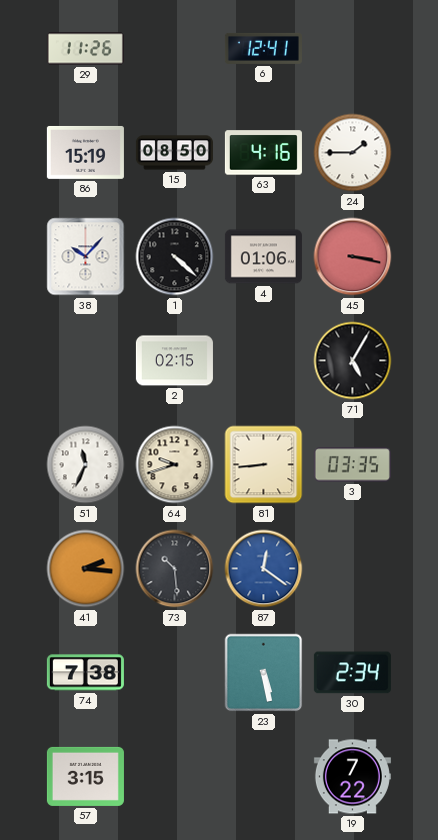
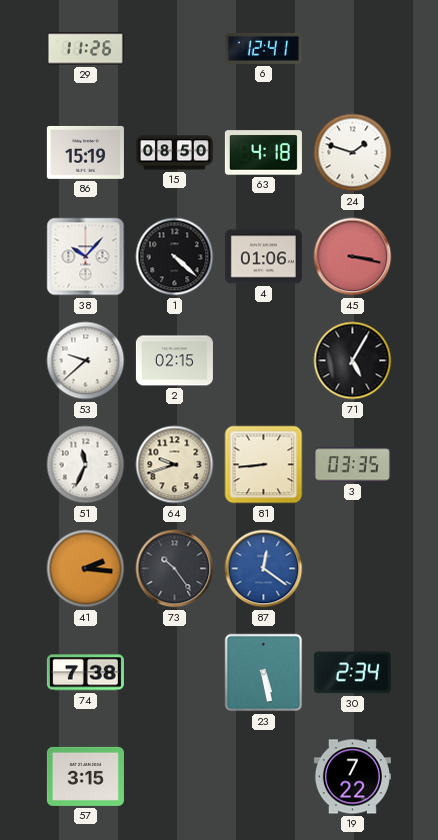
63: 4:16 -> 4:18
24: 1:45 -> 1:48
53: none -> 9:38
73: 10:29 -> 10:24
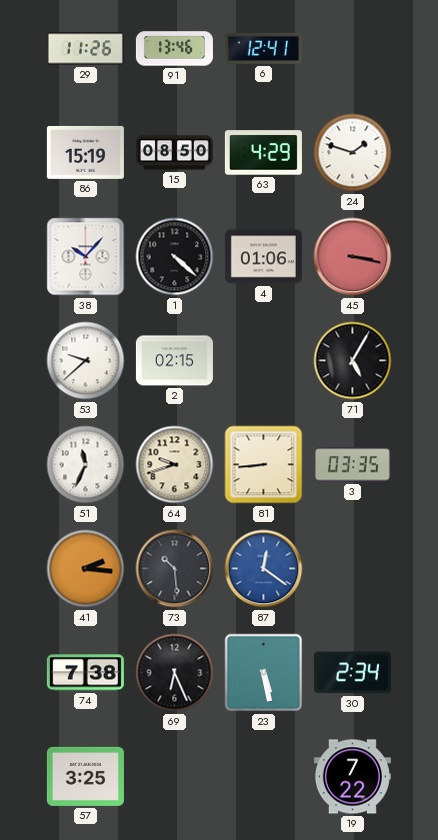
91: none -> 13:46
63: 4:18 -> 4:29
73: 10:24 -> 10:29
69: none -> 6:26
57: 3:15 -> 3:25
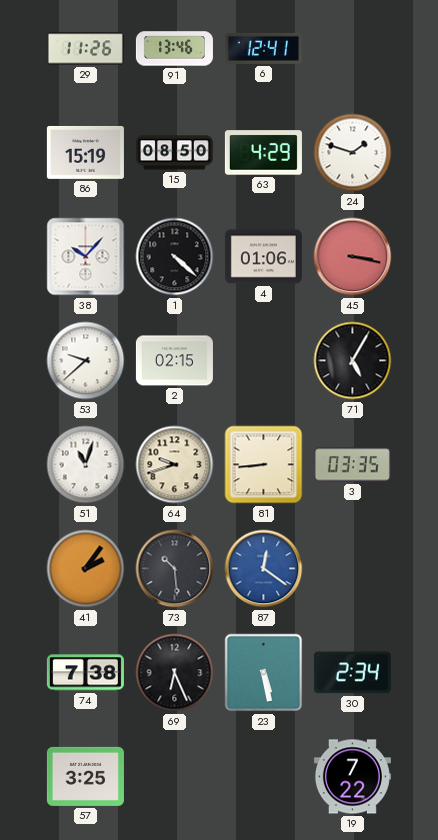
51: 11:34 -> 11:03
41: 2:16 -> 2:06
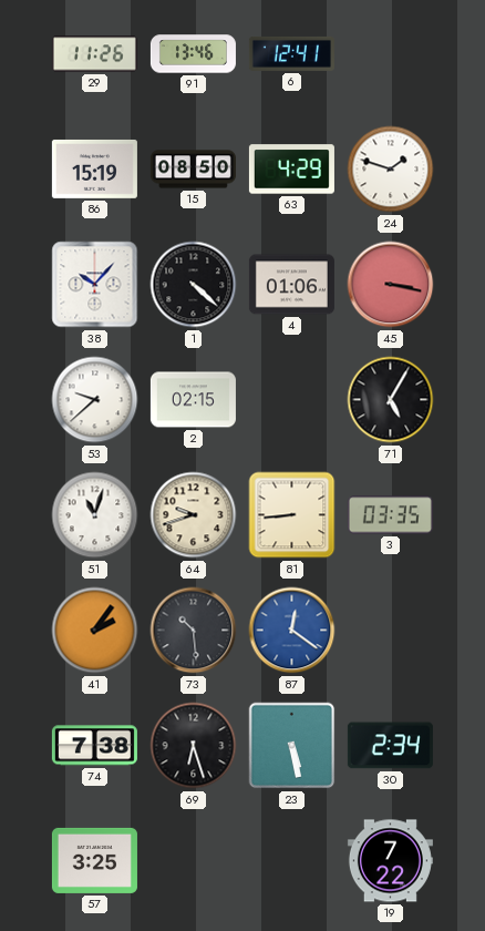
69: 6:26 -> 6:27
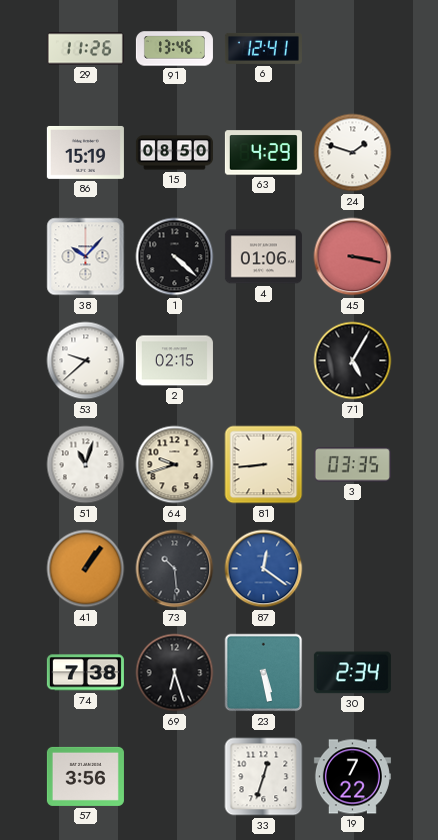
41: 2:06 -> 1:06
57: 3:25 -> 3:56
33: none -> 12:33
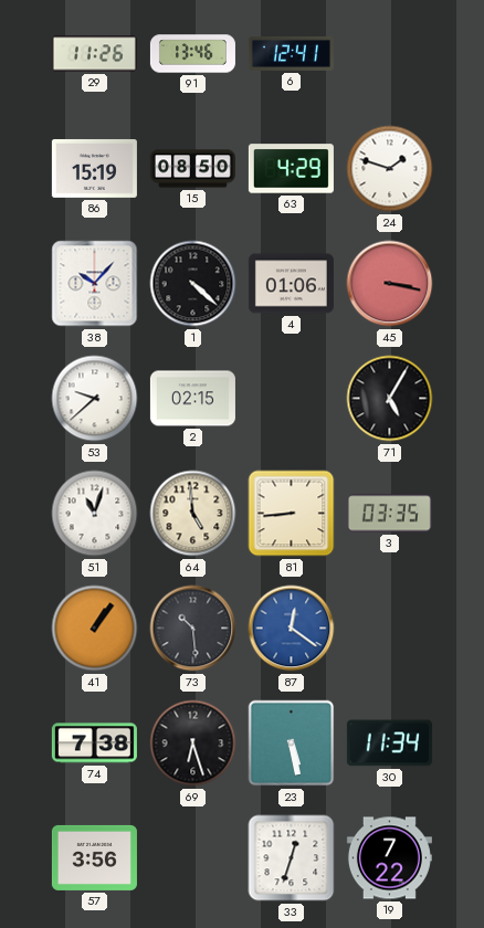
64: 9:42 -> 4:59
30: 2:34 -> 11:34
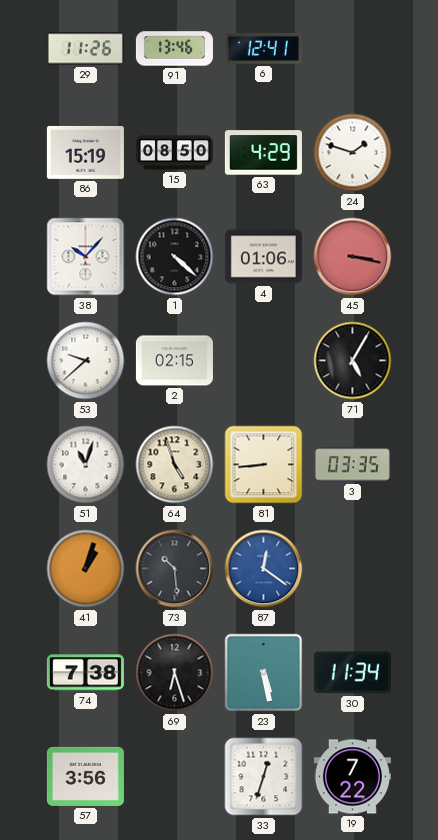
64: 4:59 -> 4:57
41: 1:06 -> 1:03
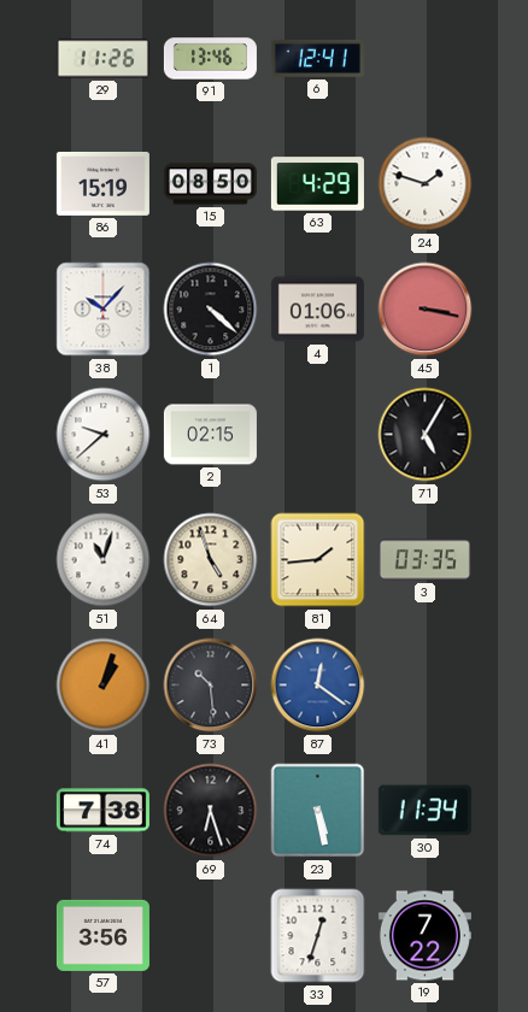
81: 8:44 -> 1:44
